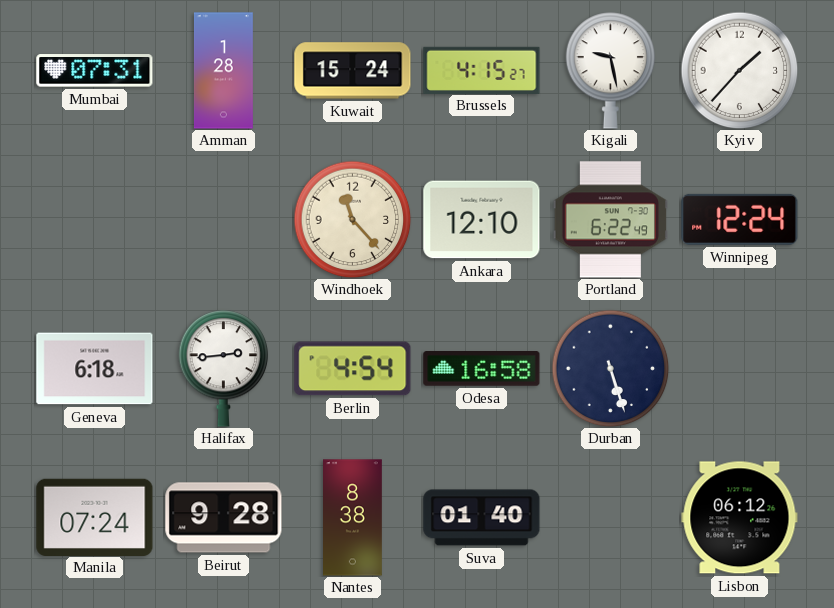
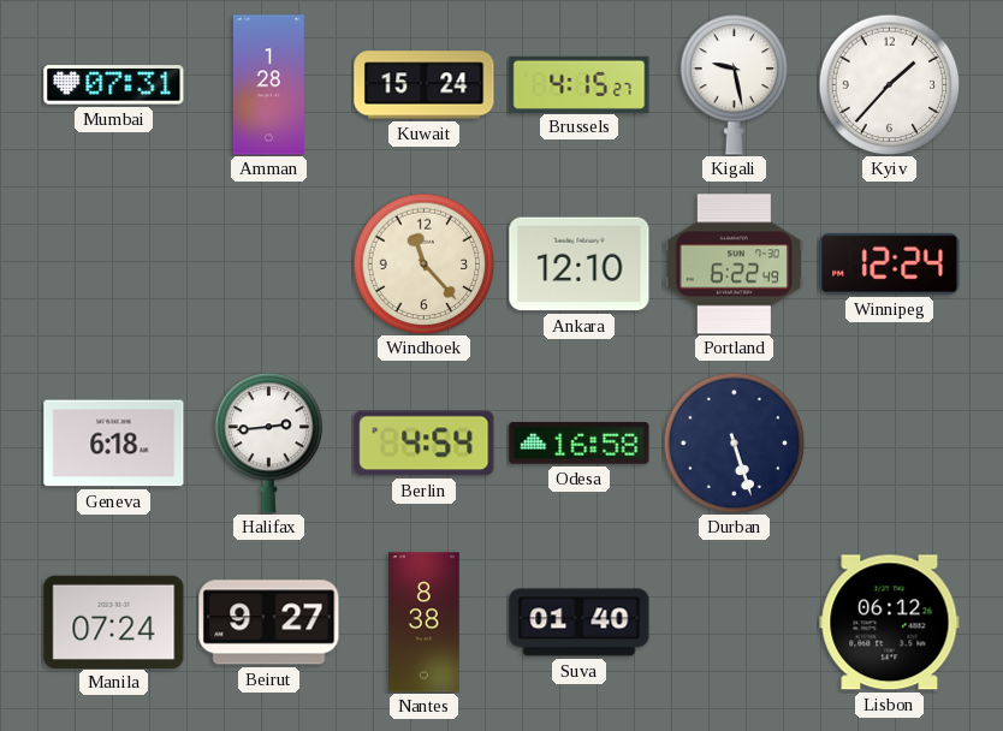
Beirut: 9:28 -> 9:27
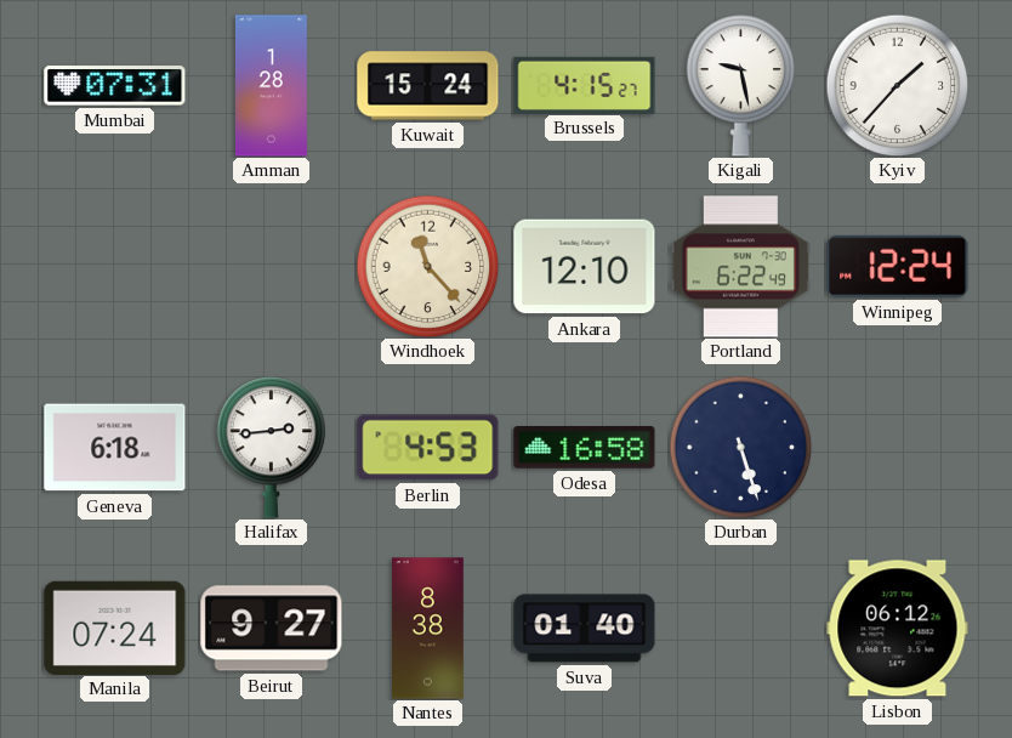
Berlin: 4:54 -> 4:53
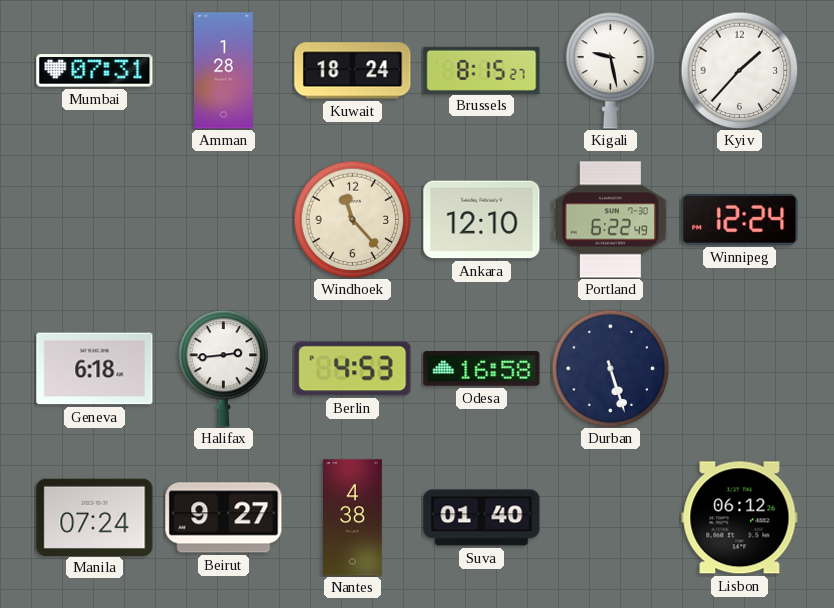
Kuwait: 15:24 -> 18:24
Brussels: 4:15 -> 8:15
Nantes: 8:38 -> 4:38
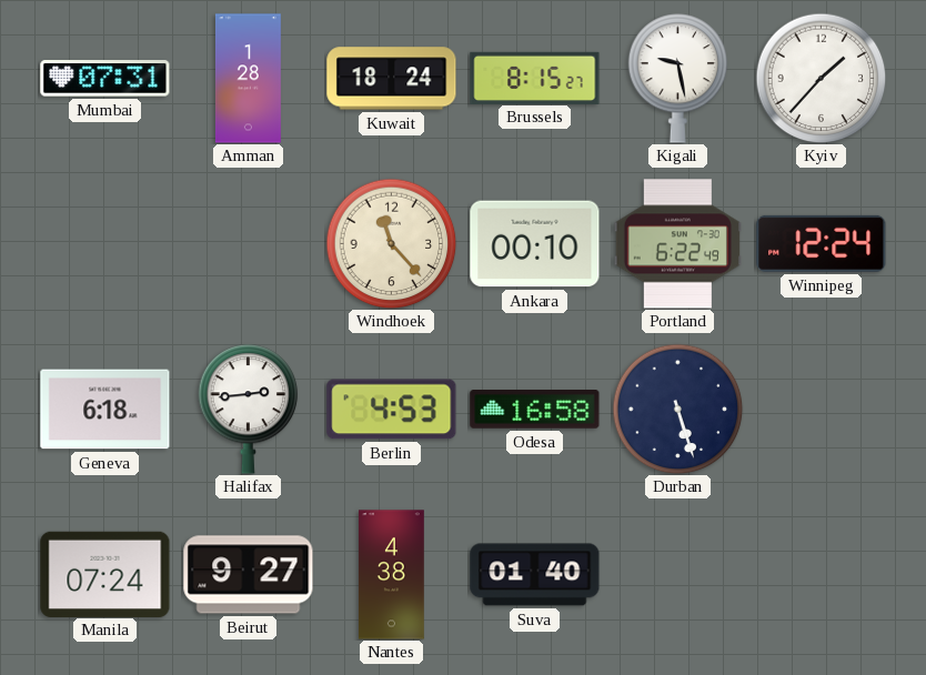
Ankara: 12:10 -> 00:10
Lisbon: 06:12 -> none
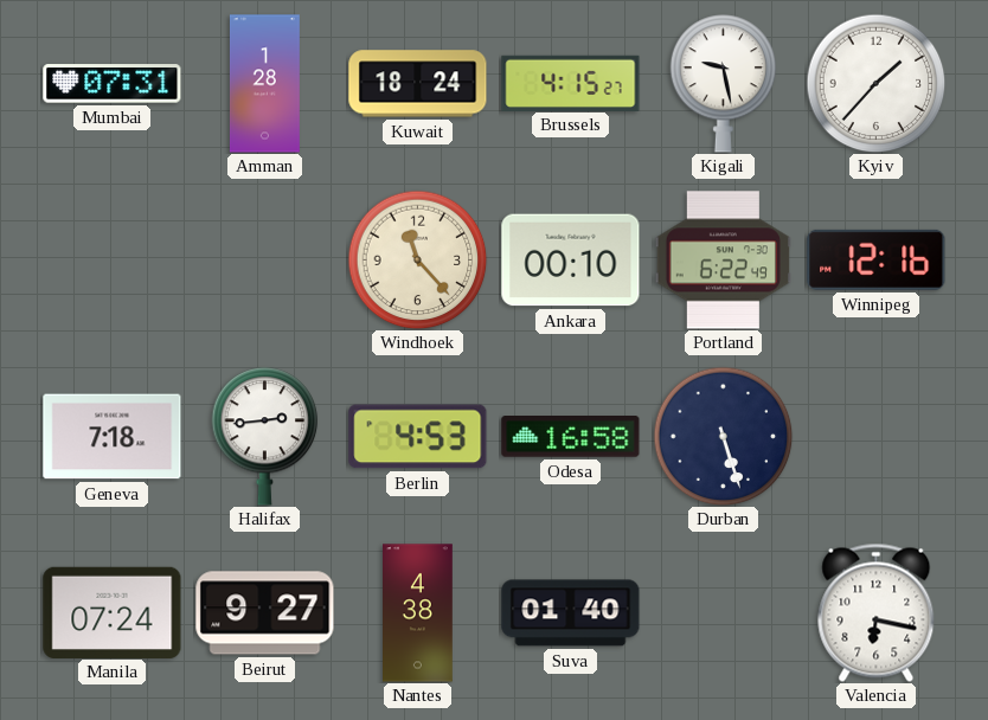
Brussels: 8:15 -> 4:15
Winnipeg: 12:24 -> 12:16
Geneva: 6:18 -> 7:18
Valencia: none -> 6:17
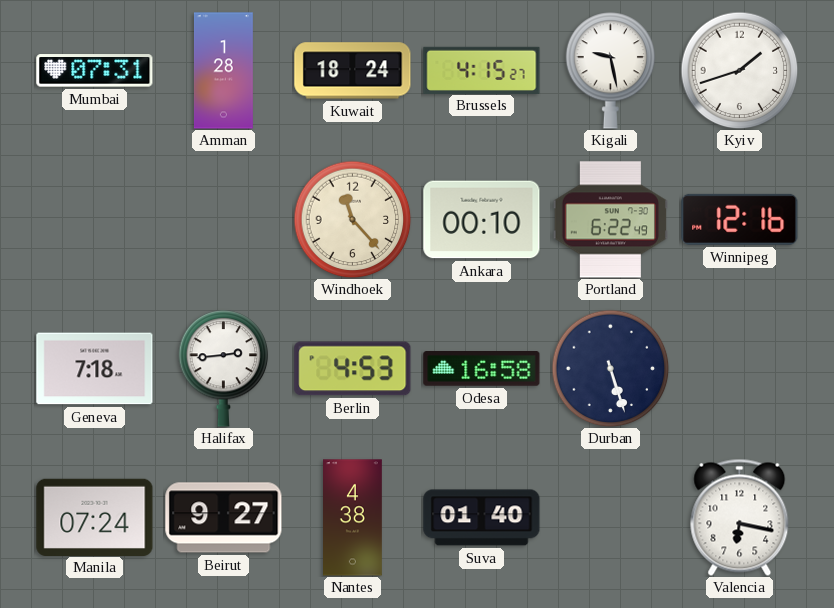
Kyiv: 1:37 -> 1:42
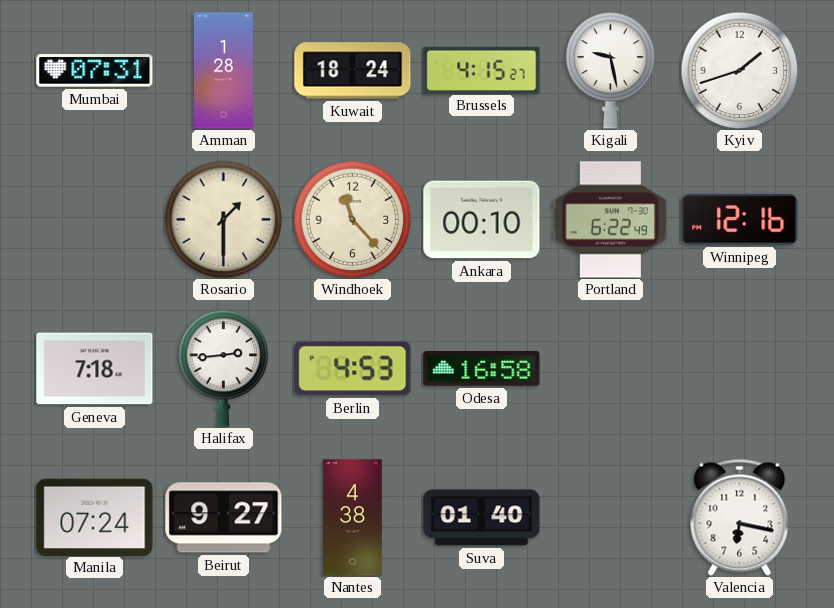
Rosario: none -> 1:30
Durban: 5:27 -> none
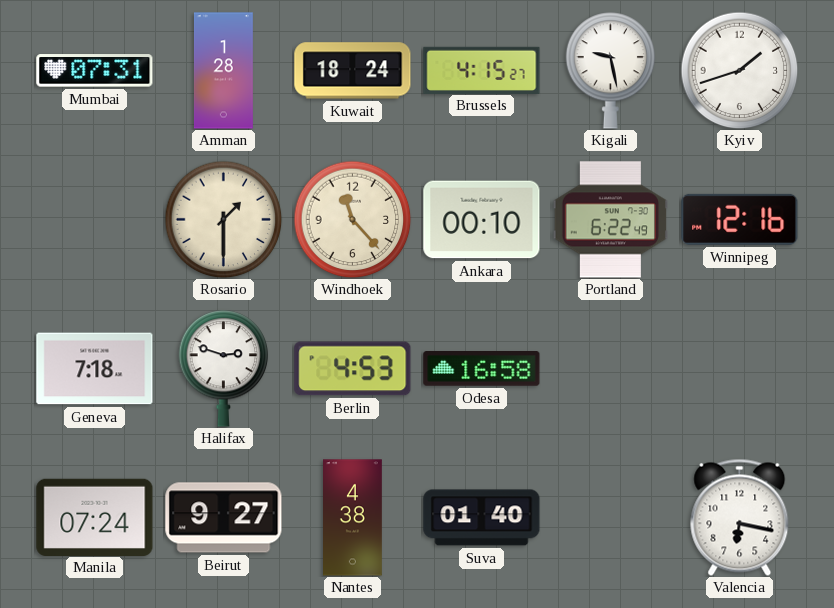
Halifax: 2:44 -> 2:48
